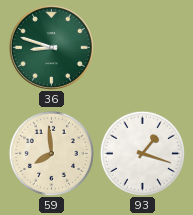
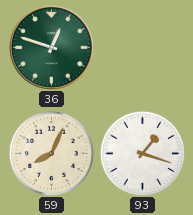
36: 8:48 -> 12:48
59: 7:59 -> 8:04
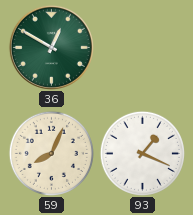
36: 12:48 -> 12:50
93: 1:18 -> 1:19
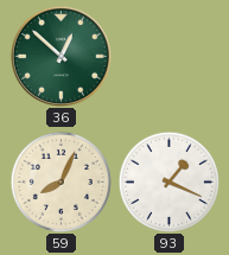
36: 12:50 -> 12:52
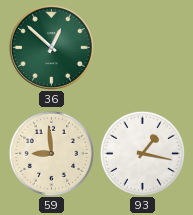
59: 8:04 -> 8:59
93: 1:19 -> 1:17
